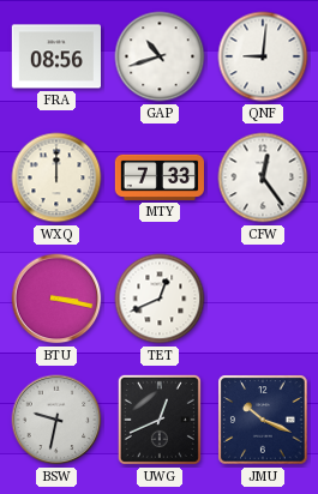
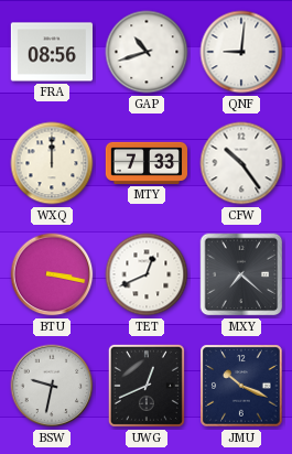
CFW: 12:24 -> 10:24
MXY: none -> 7:22
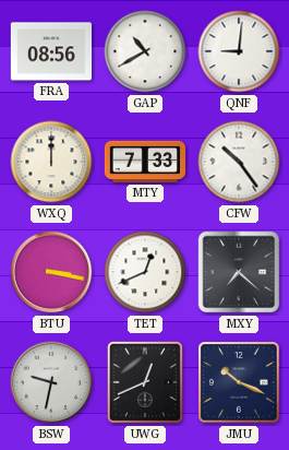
GAP: 10:42 -> 10:40
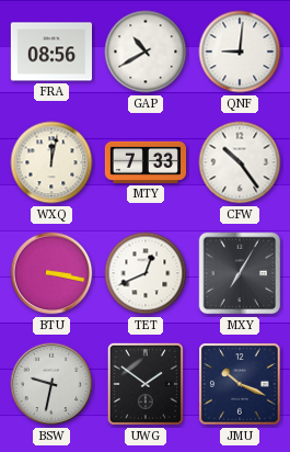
WXQ: 12:00 -> 12:02
MXY: 7:22 -> 7:05
UWG: 12:41 -> 1:51
